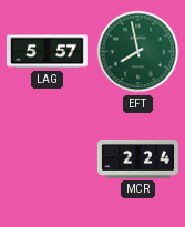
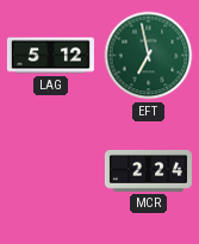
LAG: 5:57 -> 5:12
EFT: 7:58 -> 6:58
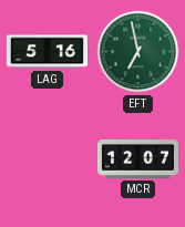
LAG: 5:12 -> 5:16
MCR: 2:24 -> 12:07
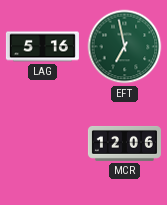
MCR: 12:07 -> 12:06
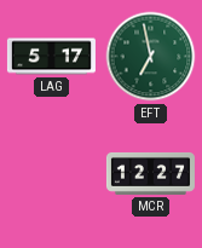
LAG: 5:16 -> 5:17
MCR: 12:06 -> 12:27
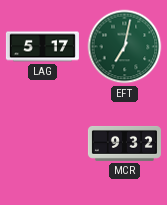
EFT: 6:58 -> 7:02
MCR: 12:27 -> 9:32
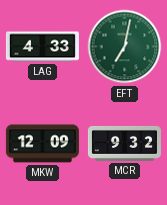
LAG: 5:17 -> 4:33
MKW: none -> 12:09
